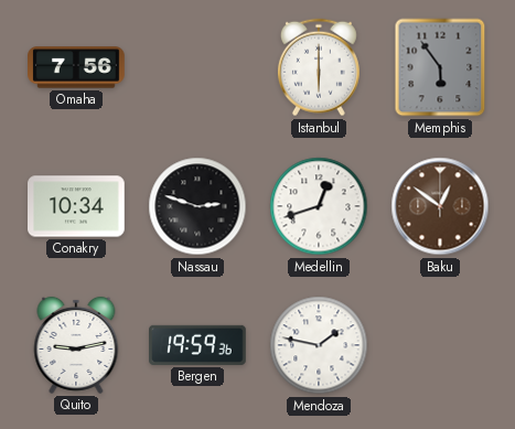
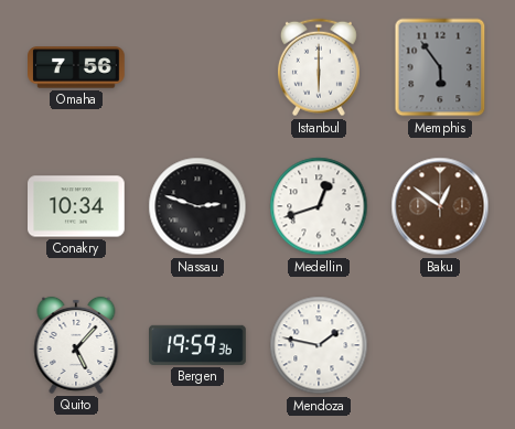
Quito: 9:13 -> 5:07
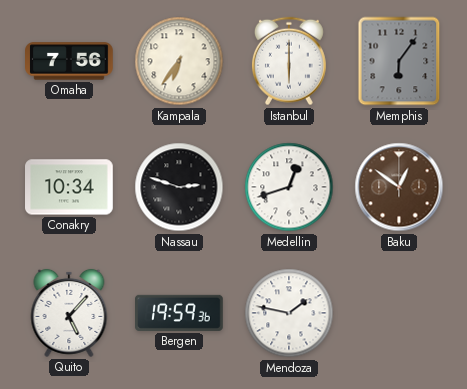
Kampala: none -> 6:36
Memphis: 5:54 -> 6:06
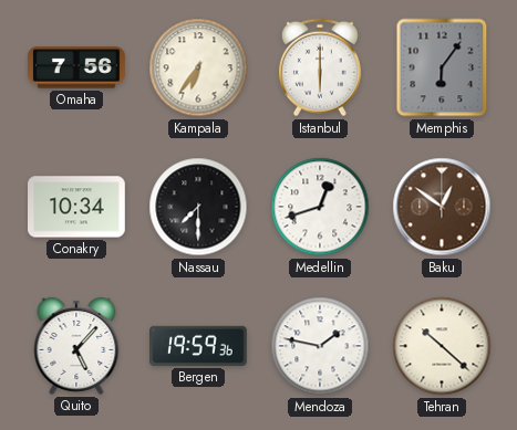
Nassau: 2:48 -> 7:30
Tehran: none -> 10:22
